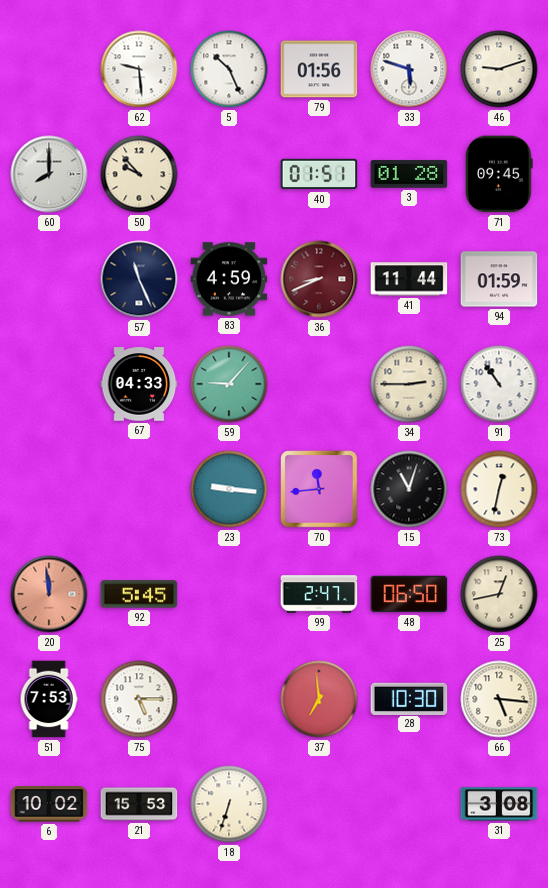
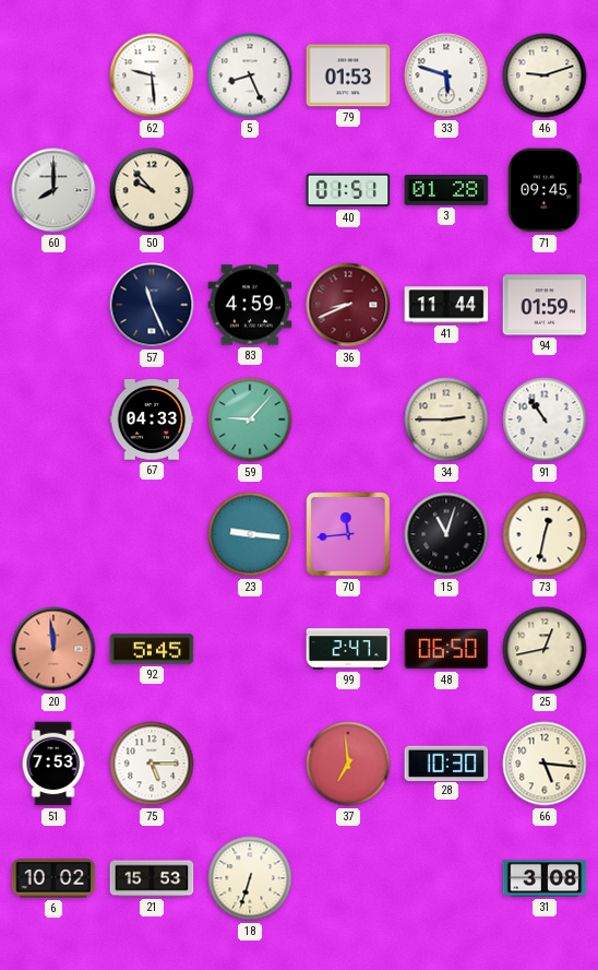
5: 10:26 -> 8:26
79: 01:56 -> 01:53
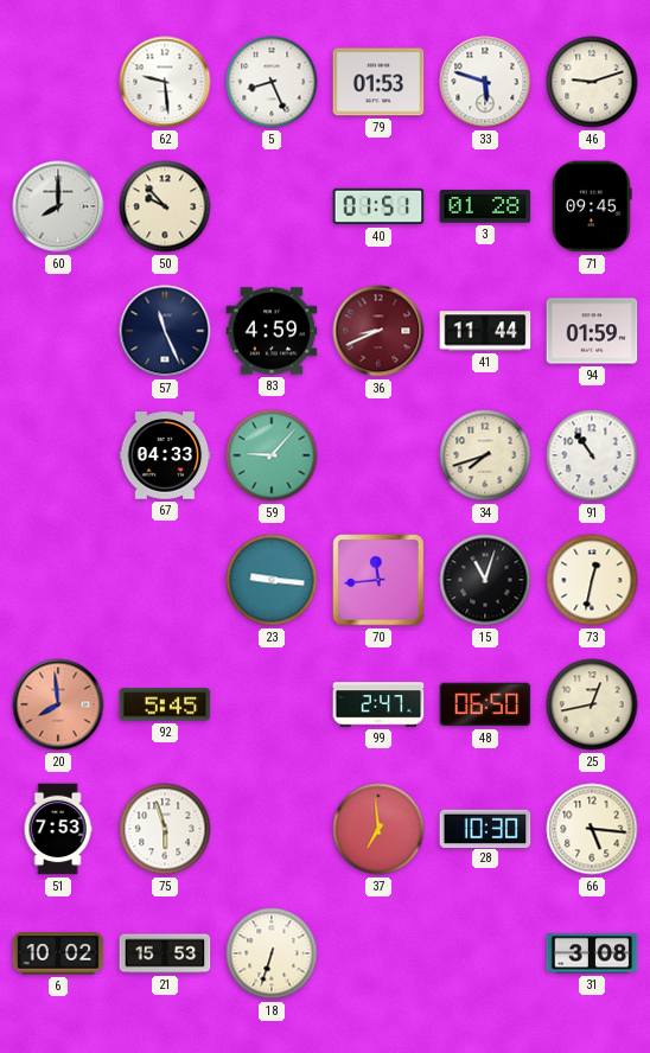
34: 2:45 -> 7:42
20: 11:59 -> 7:59
75: 5:15 -> 5:57
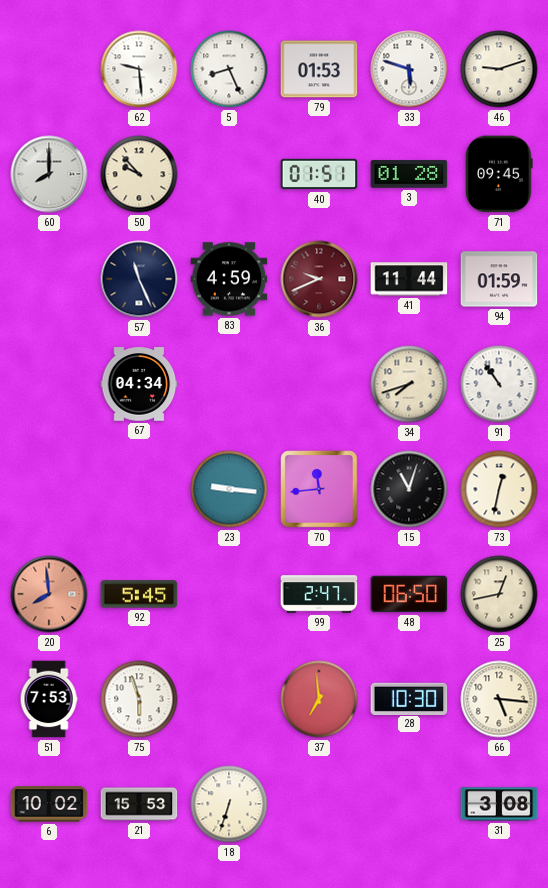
36: 8:41 -> 9:41
67: 04:33 -> 04:34
59: 9:07 -> none
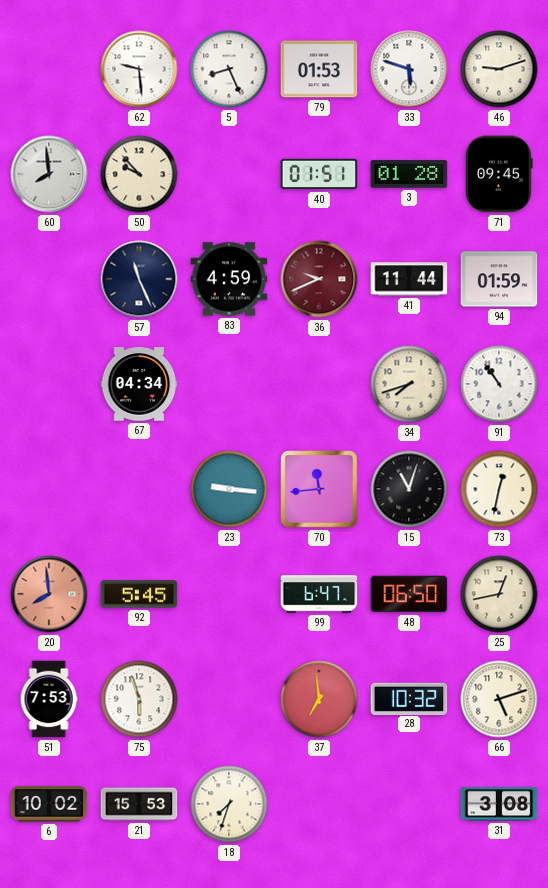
60: 8:00 -> 7:59
99: 2:47 -> 6:47
28: 10:30 -> 10:32
66: 5:16 -> 5:12
18: 6:33 -> 7:33
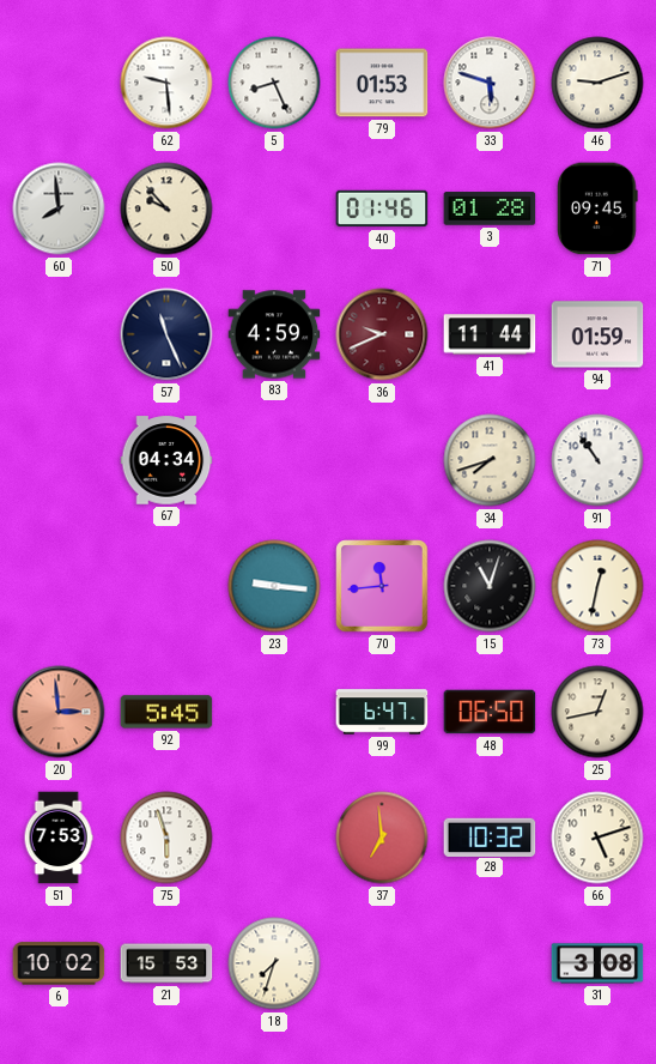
40: 01:51 -> 01:46
20: 7:59 -> 2:59
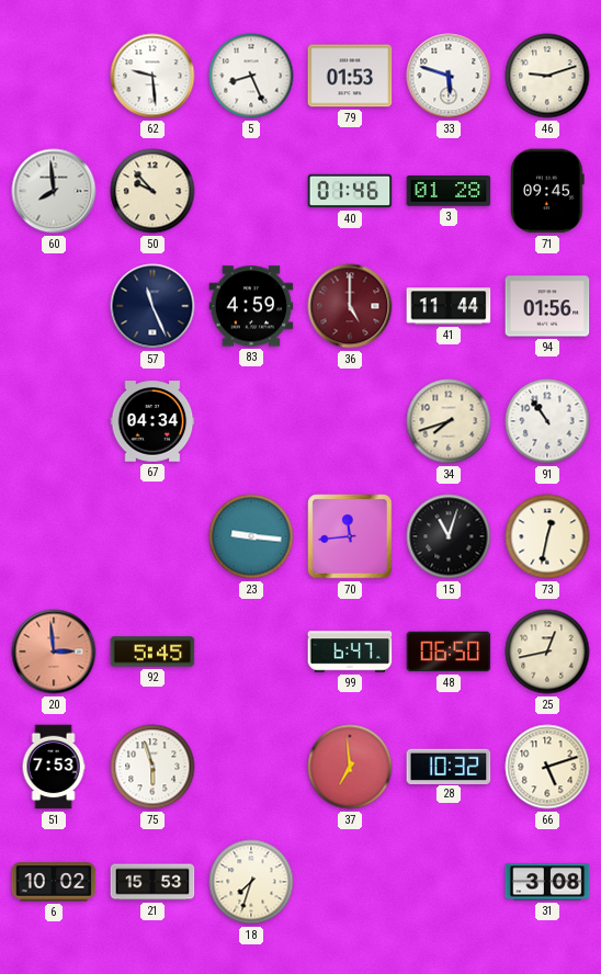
36: 9:41 -> 5:00
94: 01:59 -> 01:56
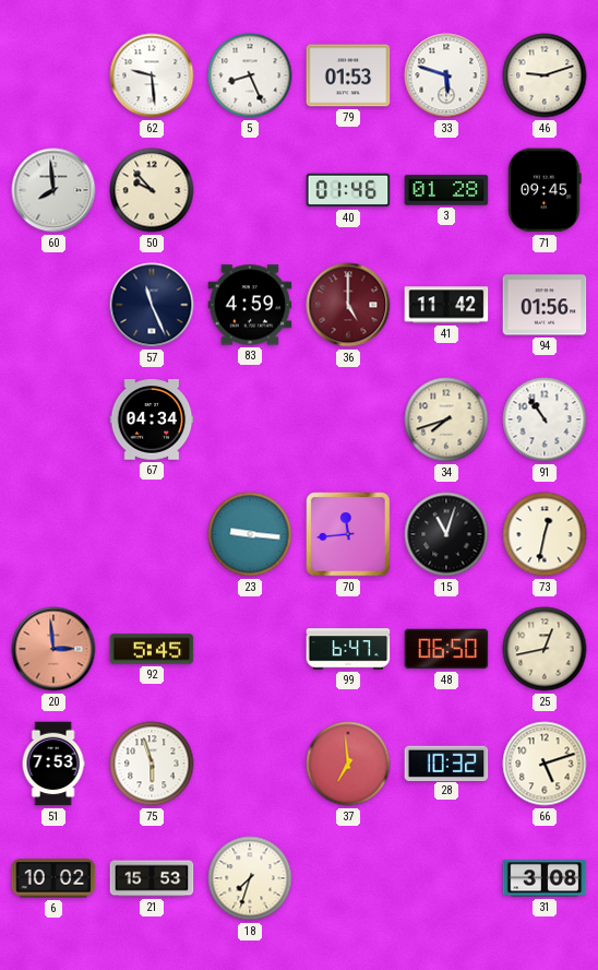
41: 11:44 -> 11:42
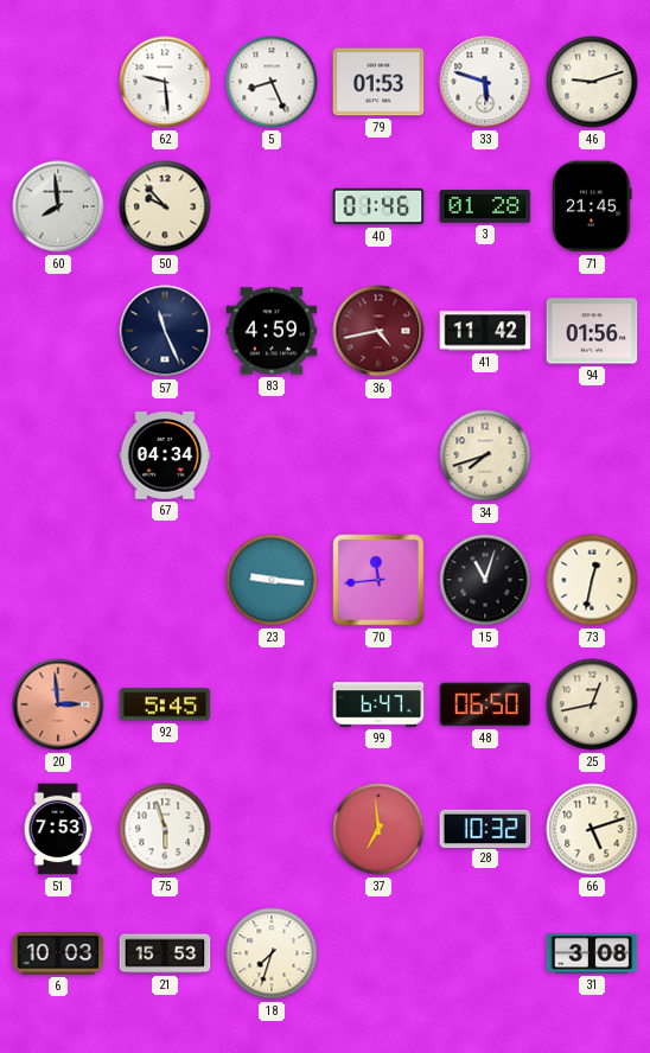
71: 09:45 -> 21:45
36: 5:00 -> 4:43
91: 10:54 -> none
6: 10:02 -> 10:03
